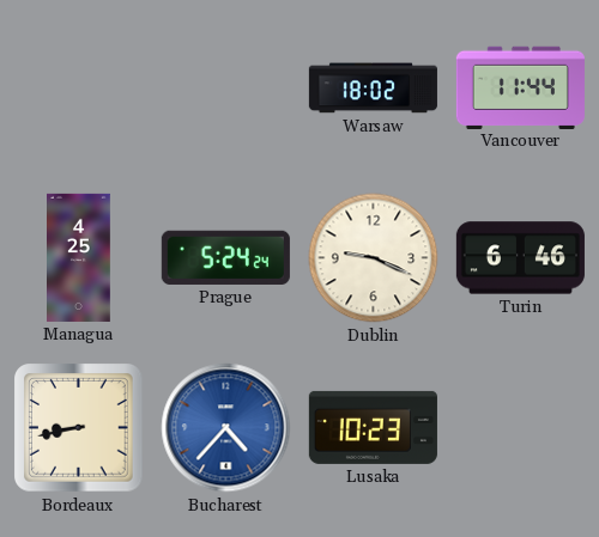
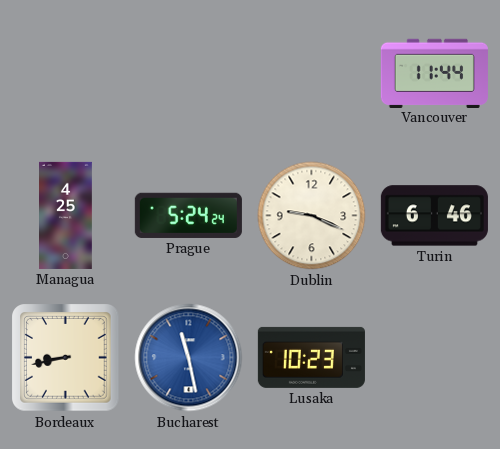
Warsaw: 18:02 -> none
Bucharest: 4:37 -> 11:28
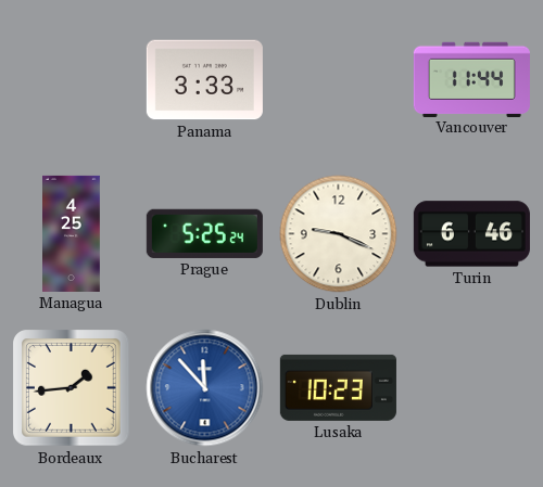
Panama: none -> 3:33
Prague: 5:24 -> 5:25
Bordeaux: 8:43 -> 1:44
Bucharest: 11:28 -> 11:53
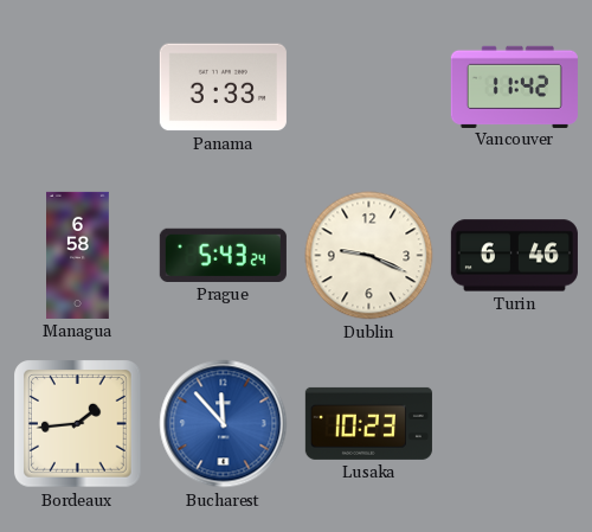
Vancouver: 11:44 -> 11:42
Managua: 4:25 -> 6:58
Prague: 5:25 -> 5:43
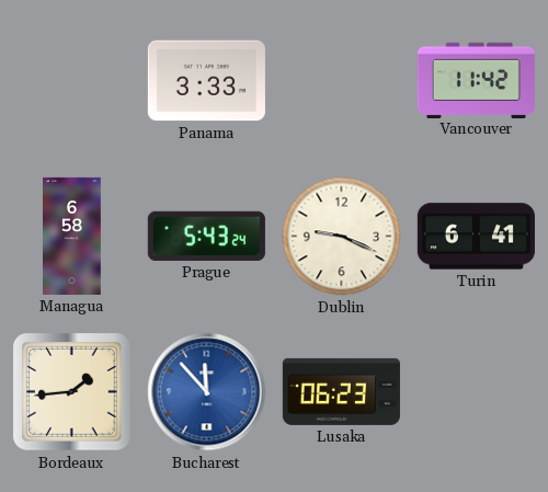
Turin: 6:46 -> 6:41
Lusaka: 10:23 -> 06:23
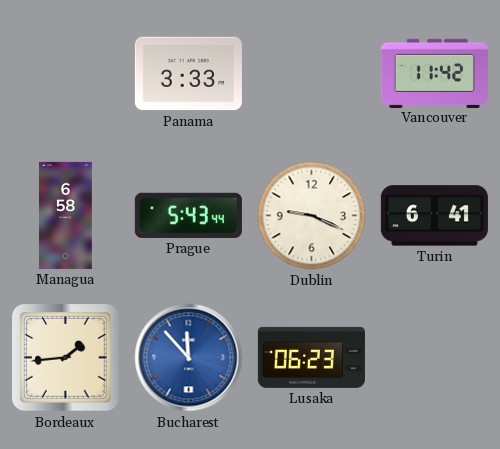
Prague: 5:43:24 -> 5:43:44
